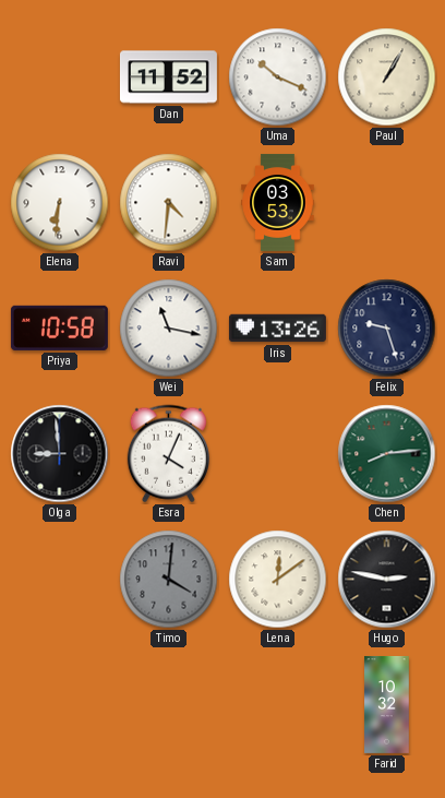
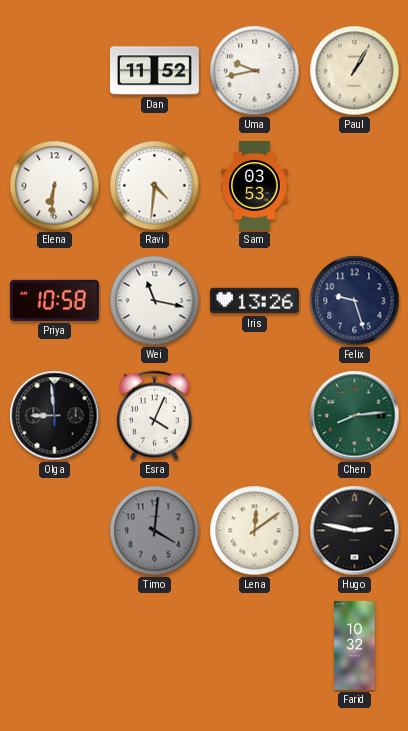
Uma: 10:19 -> 9:43
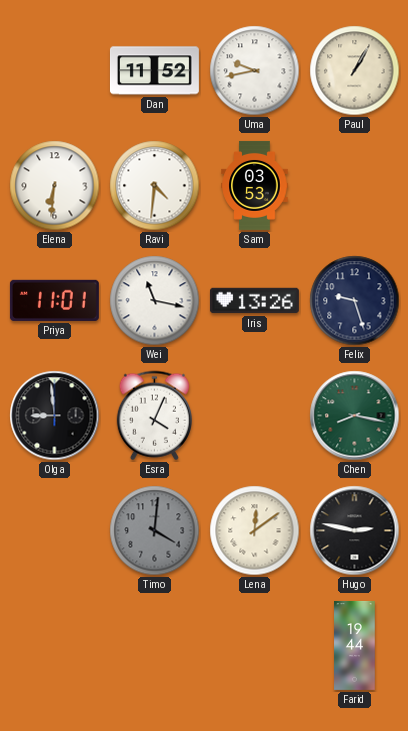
Priya: 10:58 -> 11:01
Chen: 8:14 -> 8:17
Farid: 10:32 -> 19:44
